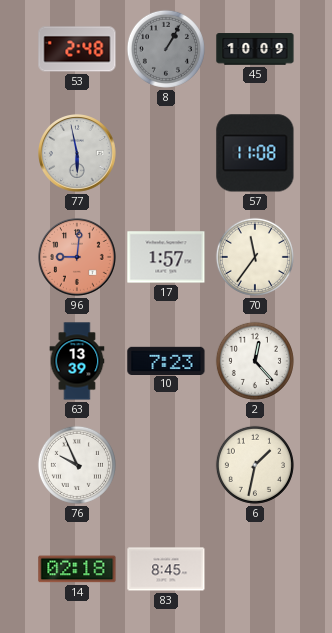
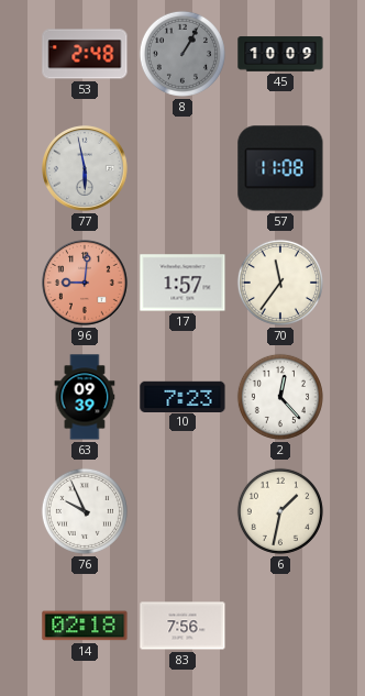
63: 13:39 -> 09:39
83: 8:45 -> 7:56
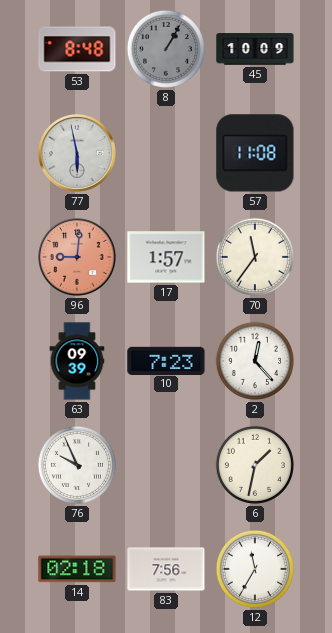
53: 2:48 -> 8:48
12: none -> 11:35
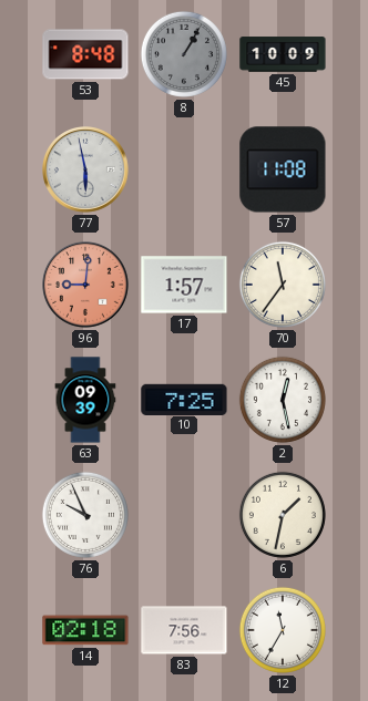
10: 7:23 -> 7:25
2: 12:23 -> 12:28
